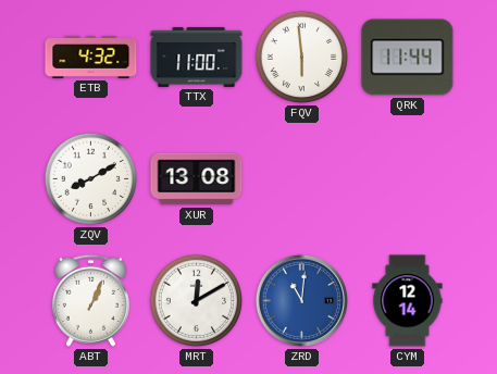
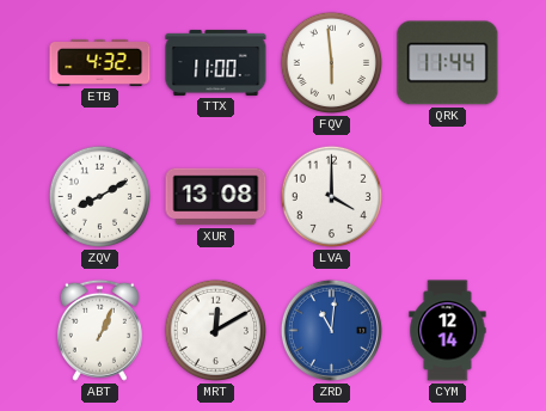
LVA: none -> 4:00
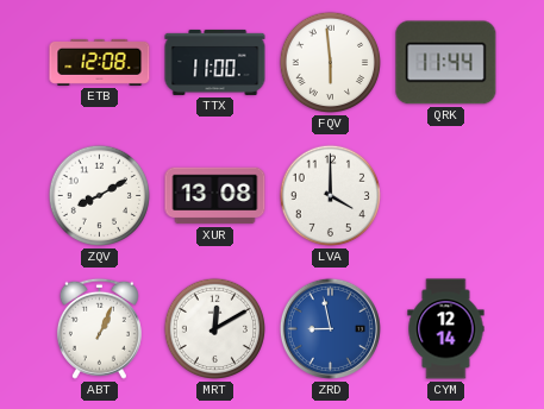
ETB: 4:32 -> 12:08
ZRD: 11:01 -> 8:58
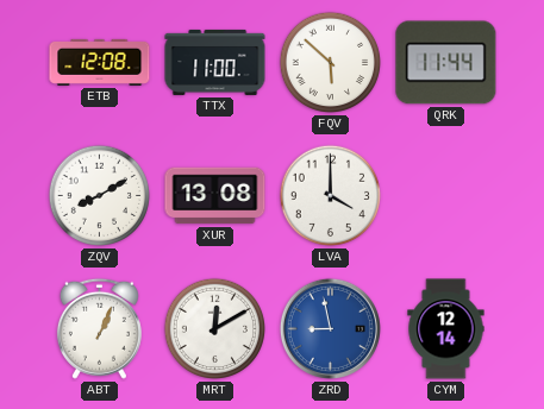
FQV: 5:59 -> 5:52
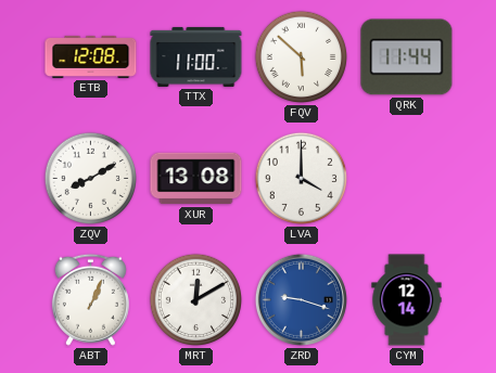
ZRD: 8:58 -> 9:18
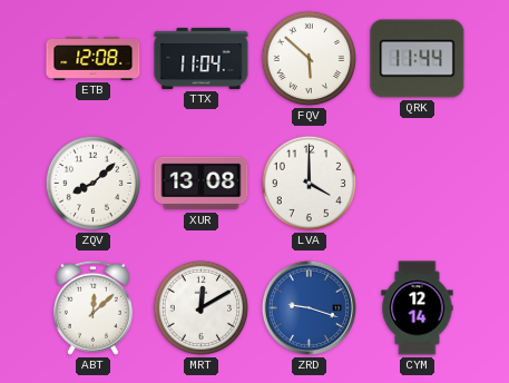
TTX: 11:00 -> 11:04
ZQV: 8:10 -> 8:08
ABT: 1:04 -> 12:08
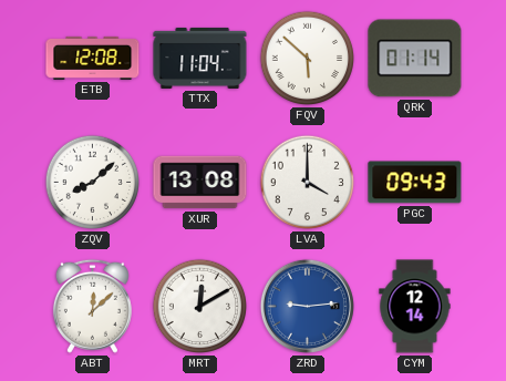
QRK: 11:44 -> 01:14
PGC: none -> 09:43
ZRD: 9:18 -> 9:14
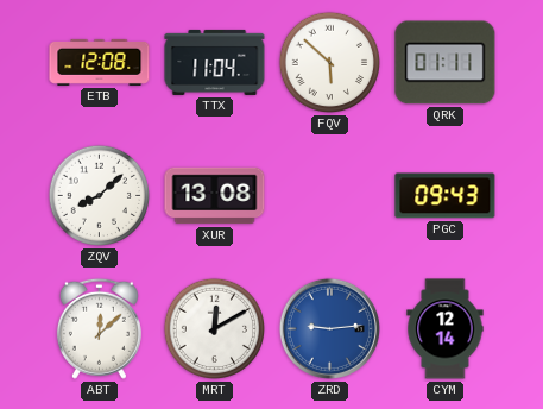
QRK: 01:14 -> 01:11
LVA: 4:00 -> none
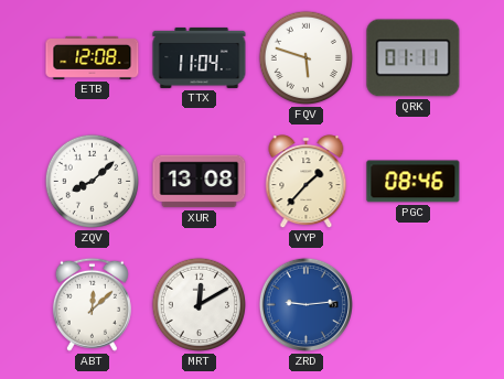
FQV: 5:52 -> 5:48
VYP: none -> 1:37
PGC: 09:43 -> 08:46
CYM: 12:14 -> none
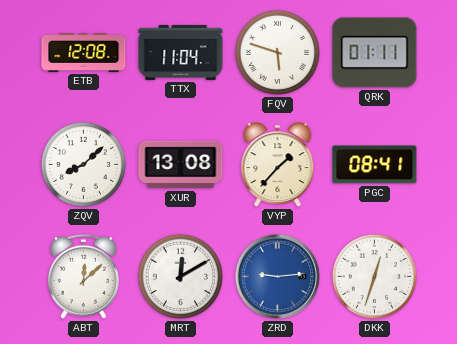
PGC: 08:46 -> 08:41
DKK: none -> 12:33
